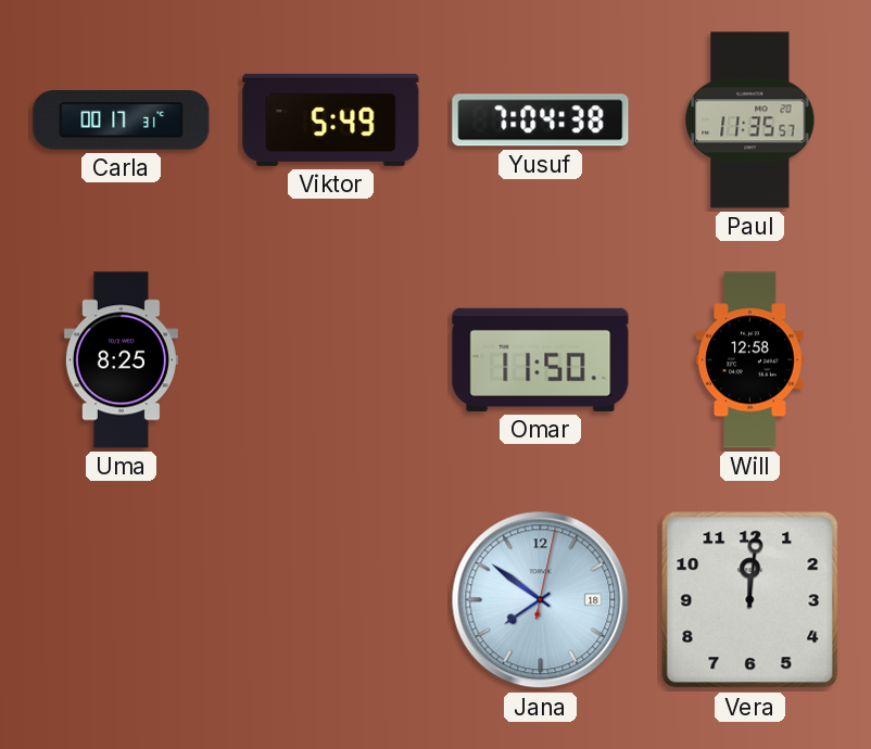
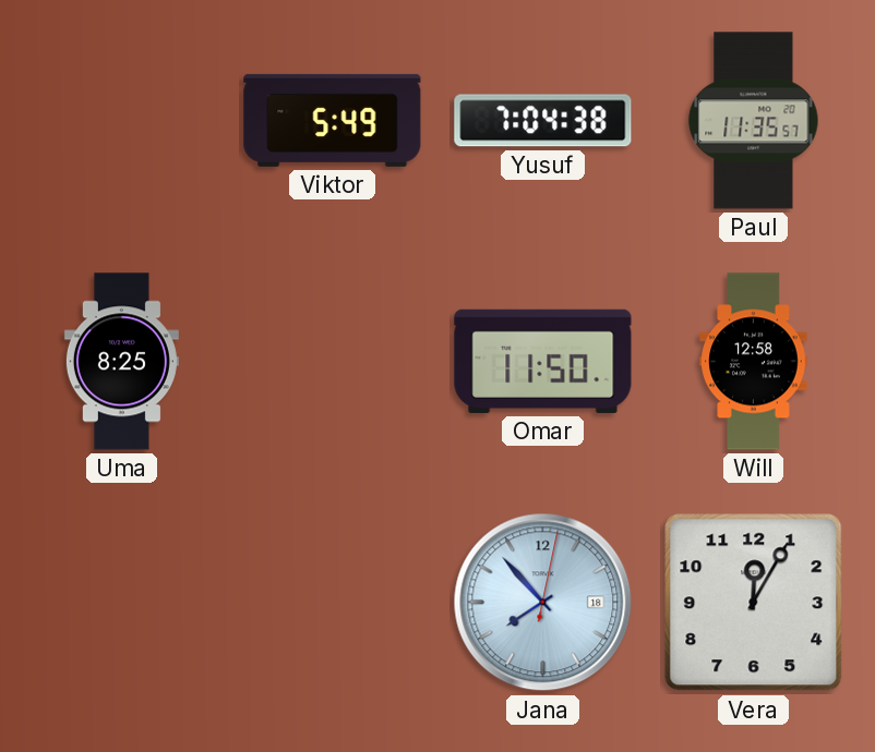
Carla: 00:17 -> none
Jana: 7:51 -> 7:53
Vera: 12:01 -> 12:05
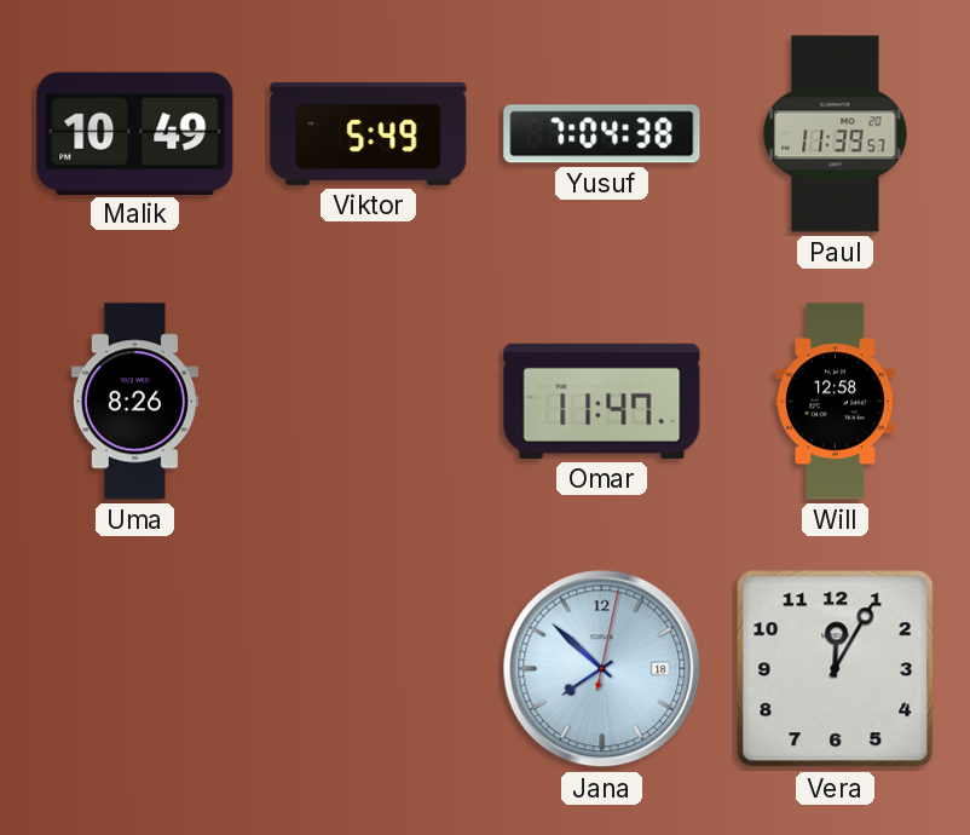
Malik: none -> 10:49
Paul: 11:35 -> 11:39
Uma: 8:25 -> 8:26
Omar: 11:50 -> 11:47
Jana: 7:53 -> 7:52
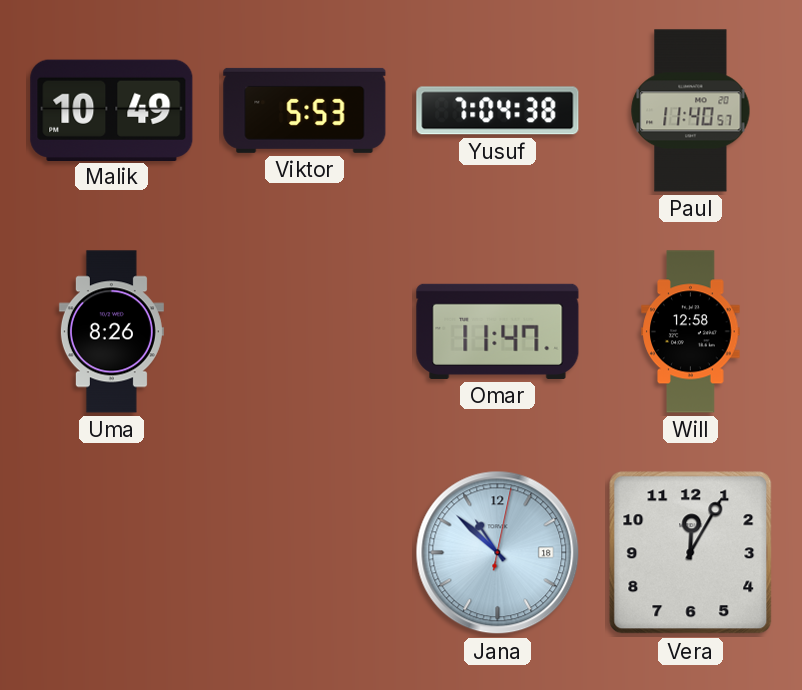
Viktor: 5:49 -> 5:53
Paul: 11:39 -> 11:40
Jana: 7:52 -> 10:52
